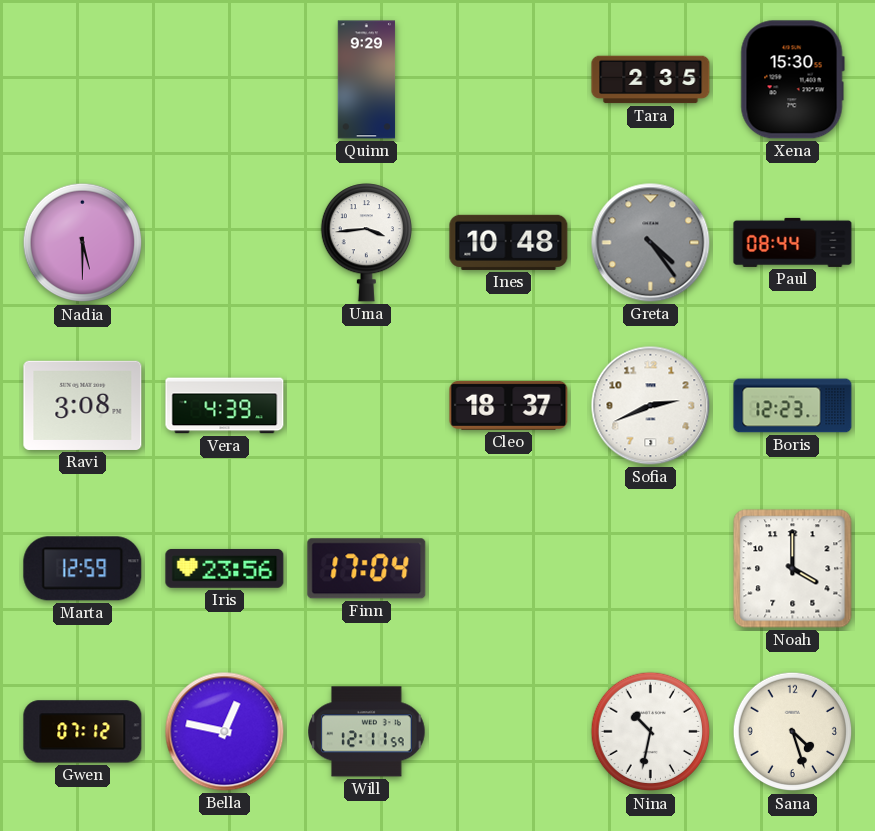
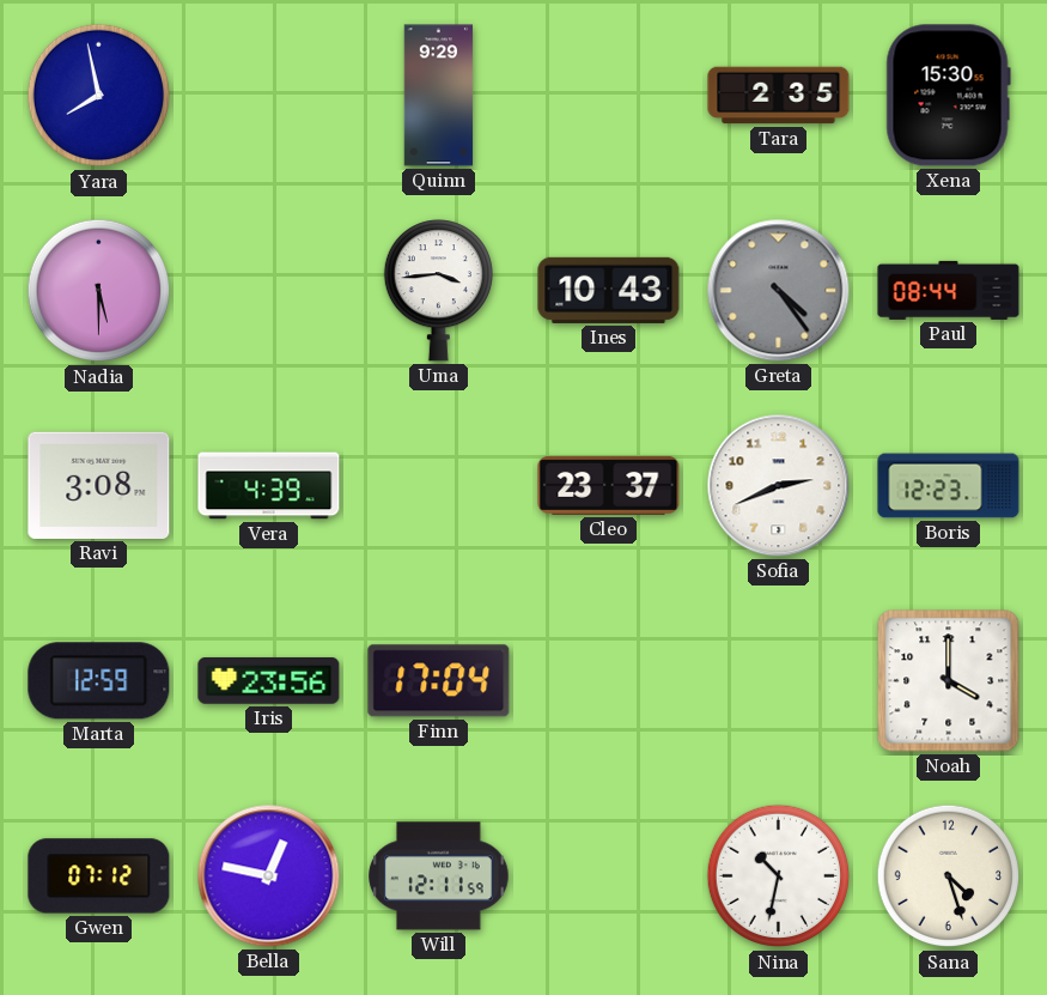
Yara: none -> 7:58
Ines: 10:48 -> 10:43
Cleo: 18:37 -> 23:37
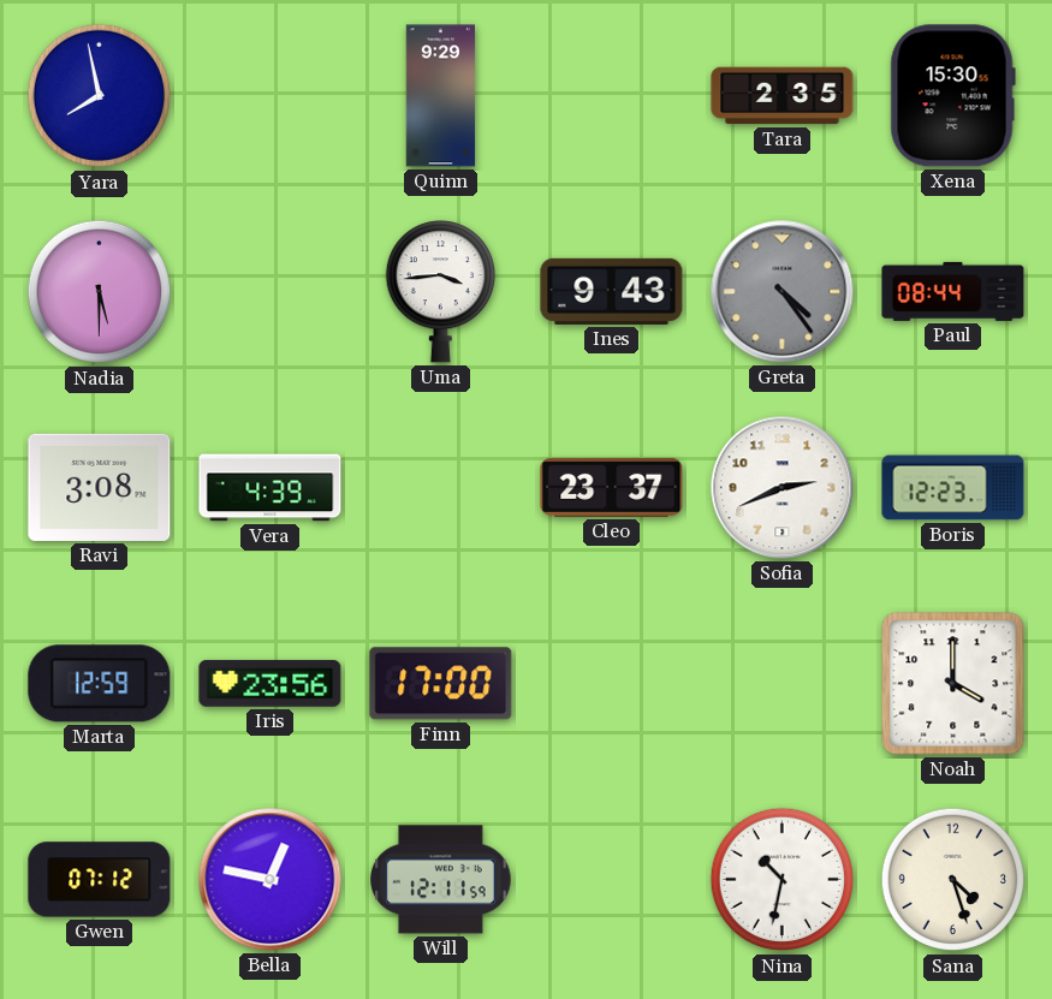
Ines: 10:43 -> 9:43
Finn: 17:04 -> 17:00
